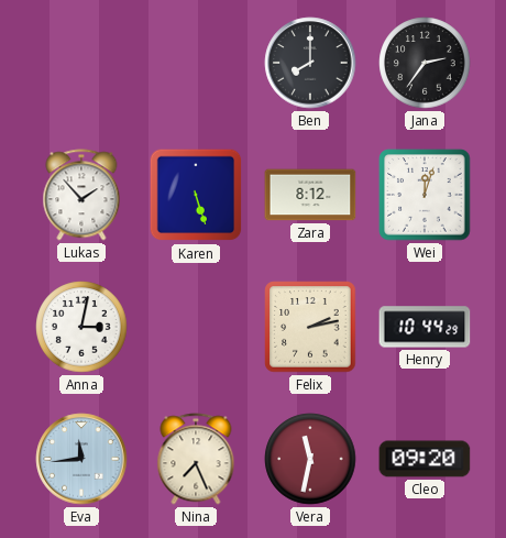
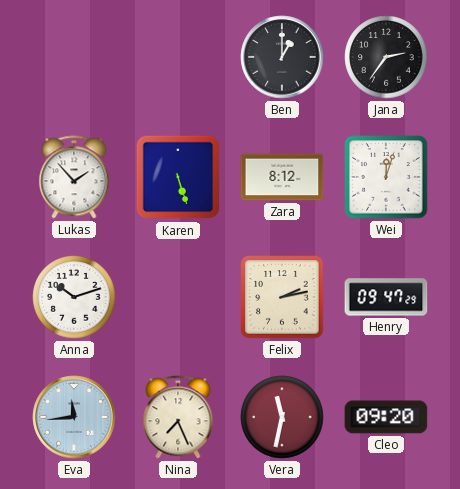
Ben: 8:00 -> 1:00
Anna: 3:02 -> 10:12
Henry: 10:44 -> 09:47
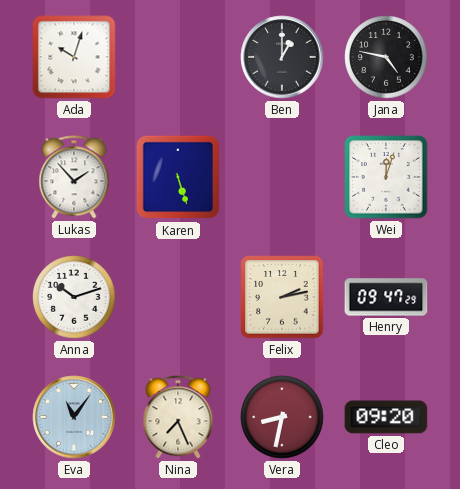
Ada: none -> 10:03
Jana: 2:36 -> 4:47
Zara: 8:12 -> none
Eva: 11:44 -> 11:06
Vera: 11:32 -> 8:32
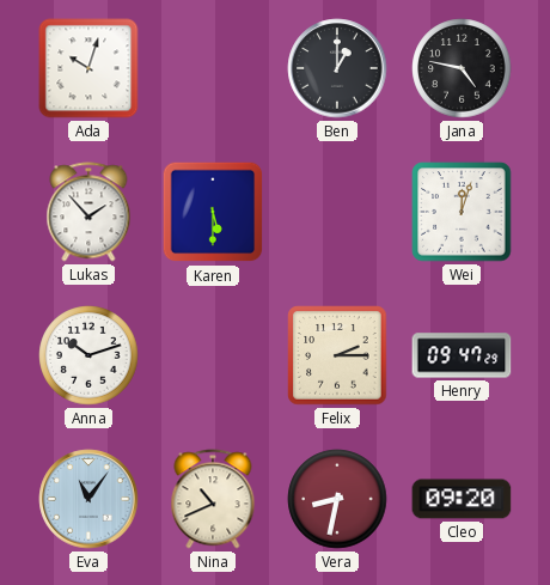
Karen: 5:27 -> 5:30
Felix: 2:13 -> 2:15
Nina: 7:26 -> 10:41
